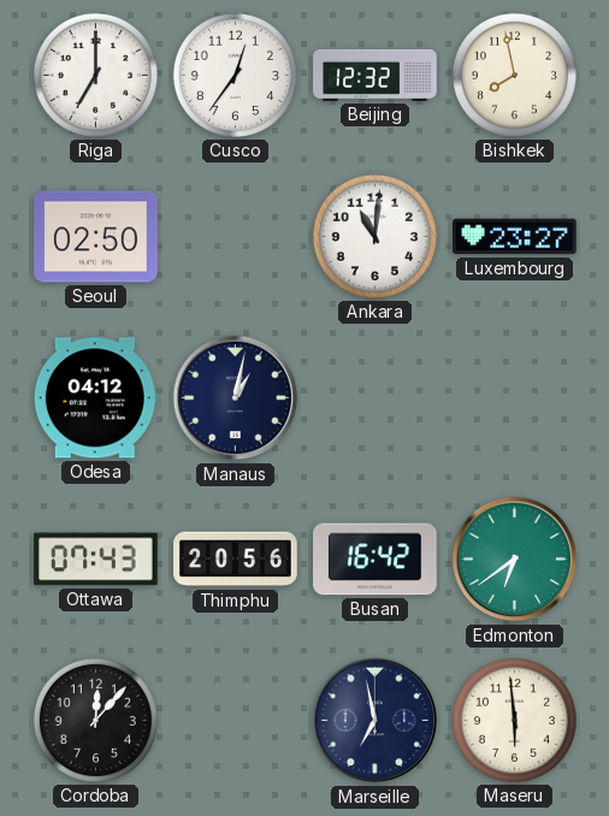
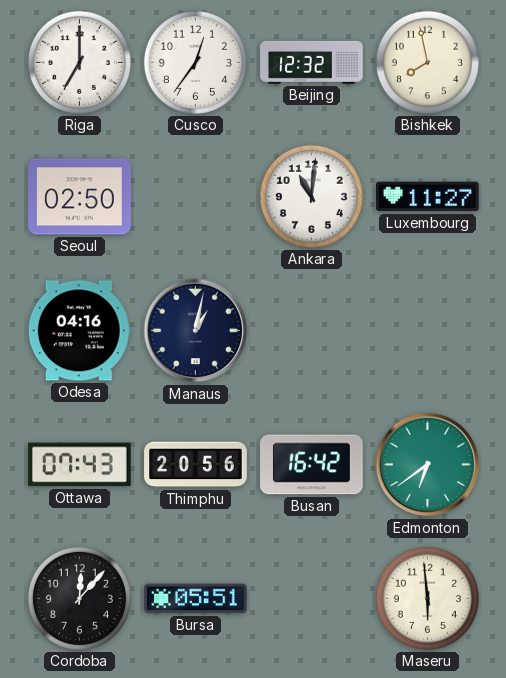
Luxembourg: 23:27 -> 11:27
Odesa: 04:12 -> 04:16
Bursa: none -> 05:51
Marseille: 6:58 -> none
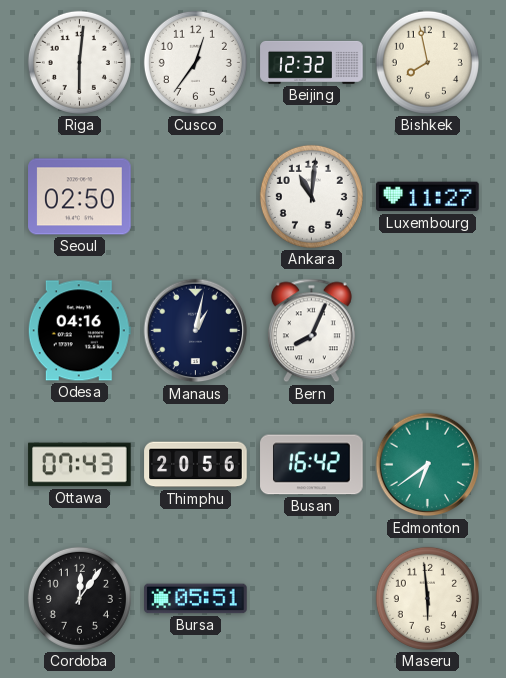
Riga: 7:00 -> 6:01
Bern: none -> 8:04
Cordoba: 12:07 -> 12:06
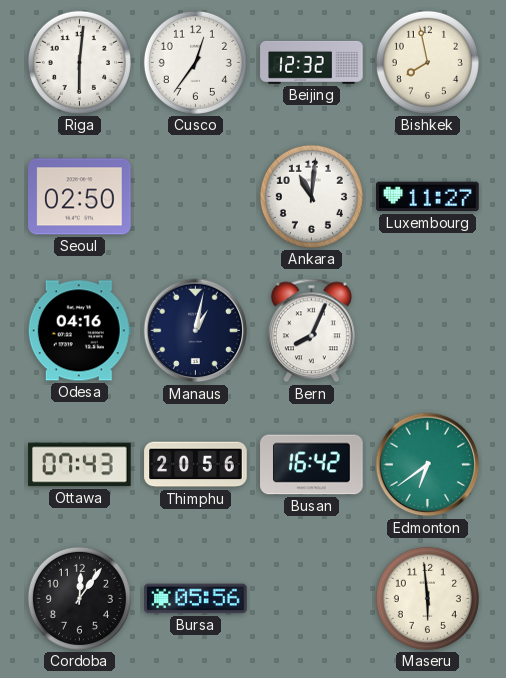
Bursa: 05:51 -> 05:56
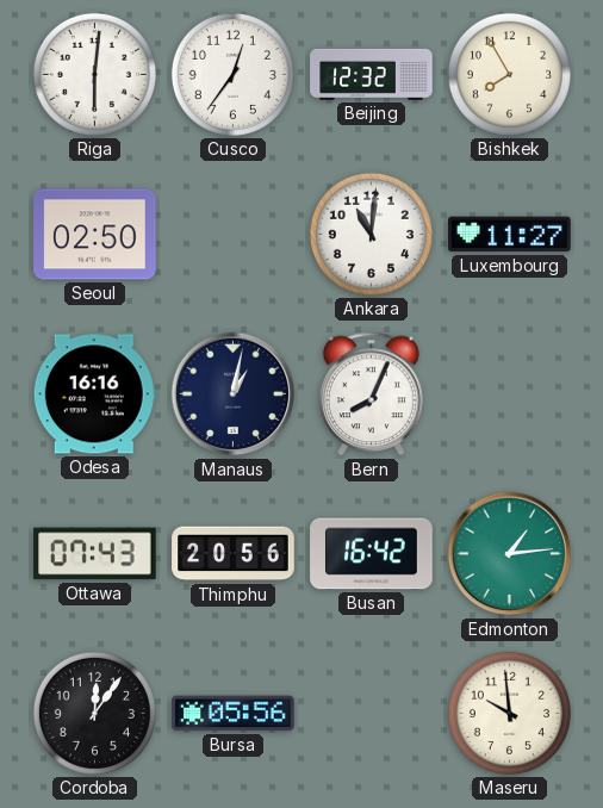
Bishkek: 7:58 -> 7:55
Odesa: 04:16 -> 16:16
Edmonton: 6:39 -> 1:14
Maseru: 5:59 -> 9:59
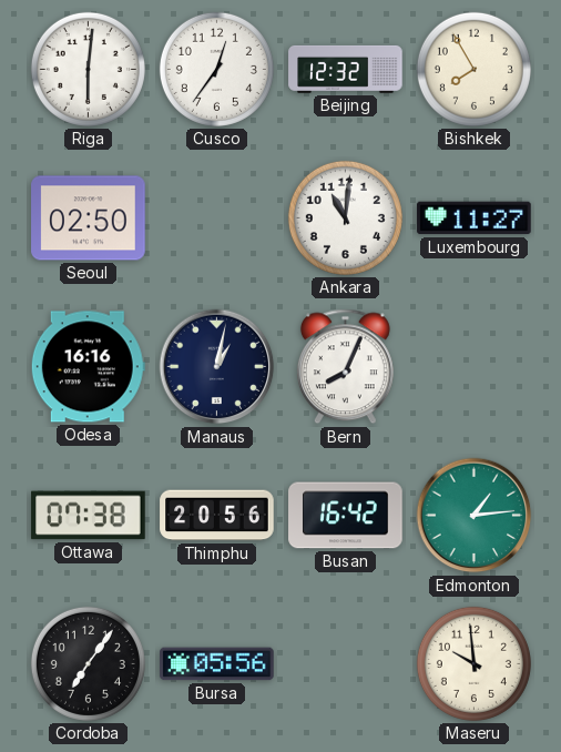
Ottawa: 07:43 -> 07:38
Cordoba: 12:06 -> 7:06
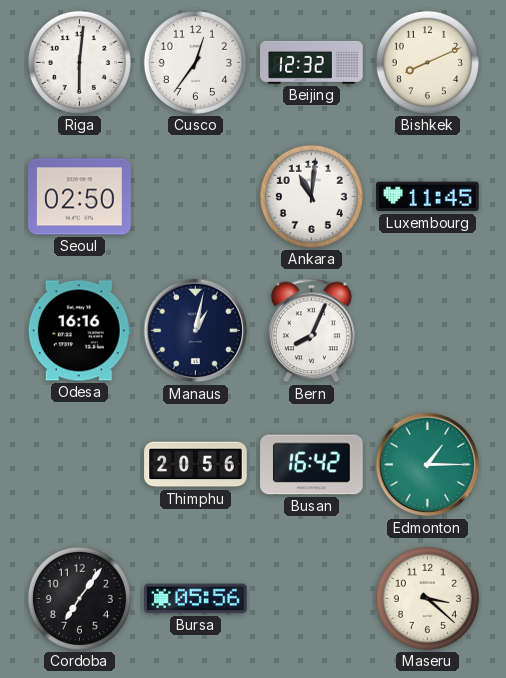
Bishkek: 7:55 -> 8:11
Luxembourg: 11:27 -> 11:45
Ottawa: 07:38 -> none
Edmonton: 1:14 -> 1:15
Maseru: 9:59 -> 3:22
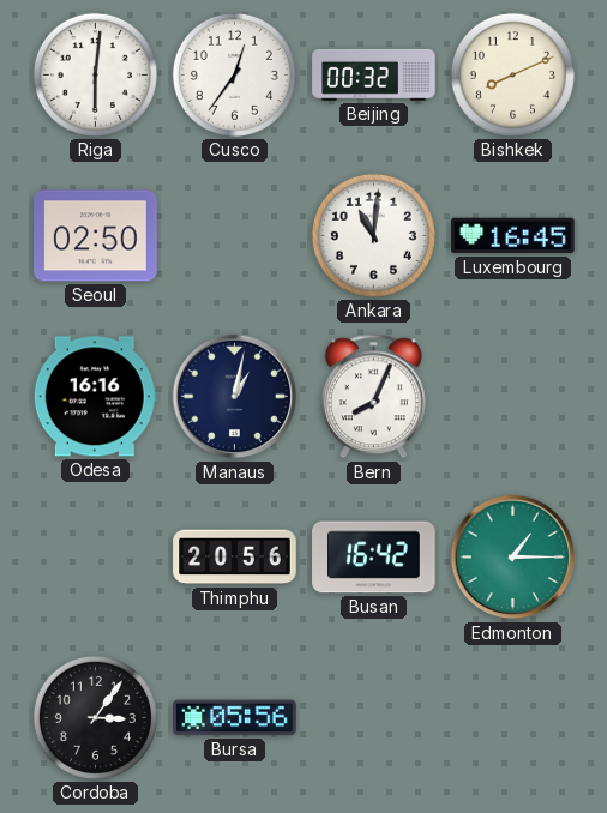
Beijing: 12:32 -> 00:32
Luxembourg: 11:45 -> 16:45
Cordoba: 7:06 -> 3:06
Maseru: 3:22 -> none
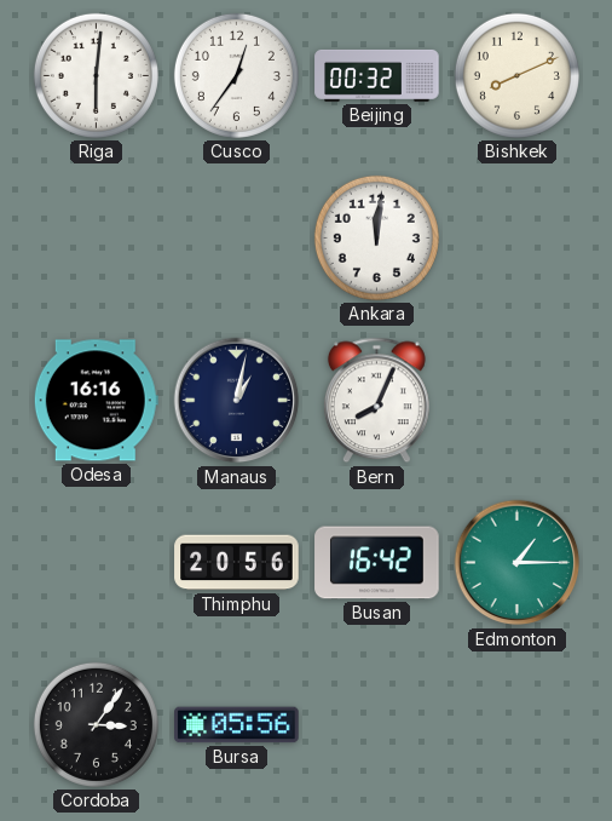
Seoul: 02:50 -> none
Ankara: 11:01 -> 12:01
Luxembourg: 16:45 -> none
